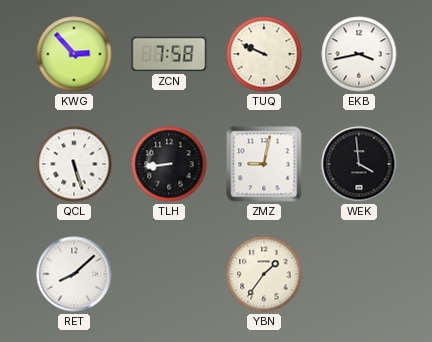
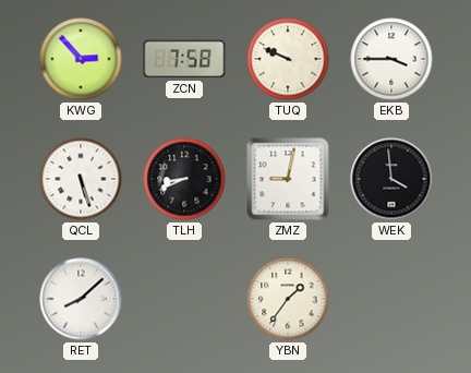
EKB: 3:43 -> 3:45
TLH: 8:44 -> 8:41
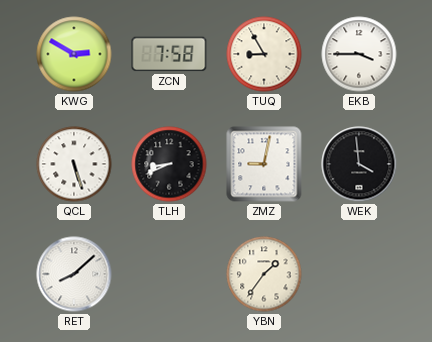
KWG: 2:53 -> 2:50
TUQ: 9:49 -> 8:55
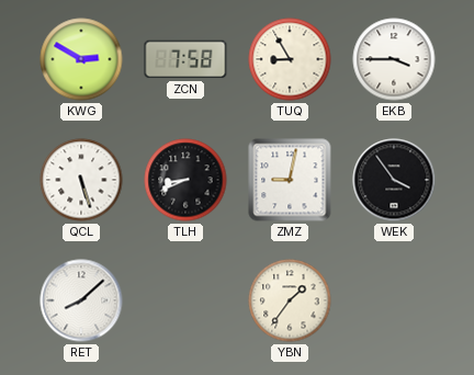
WEK: 3:59 -> 3:54
